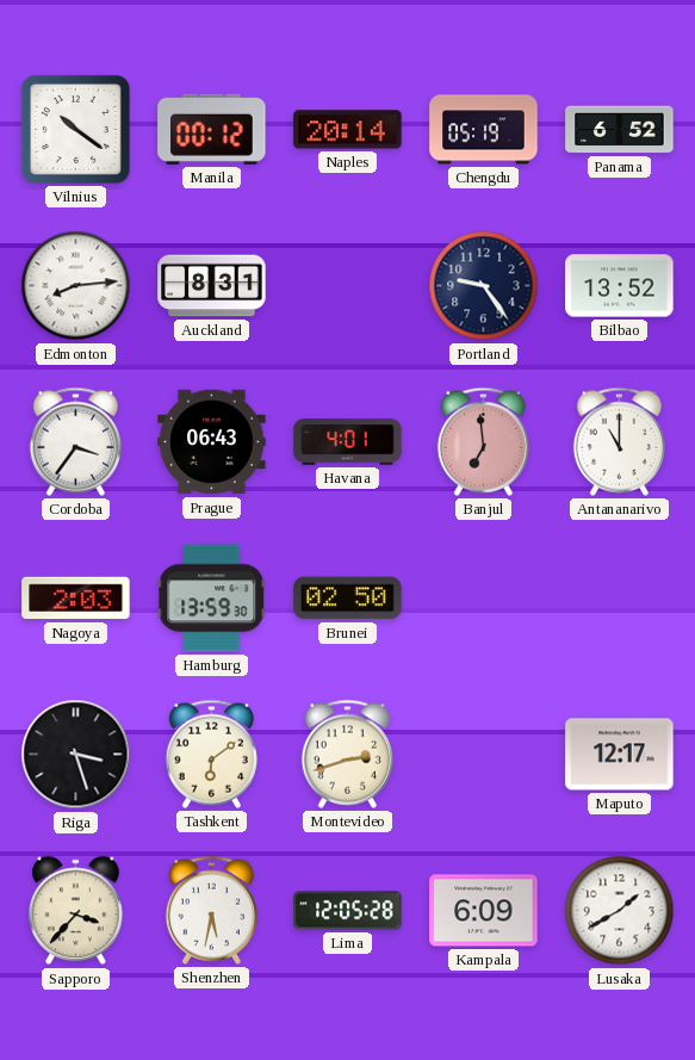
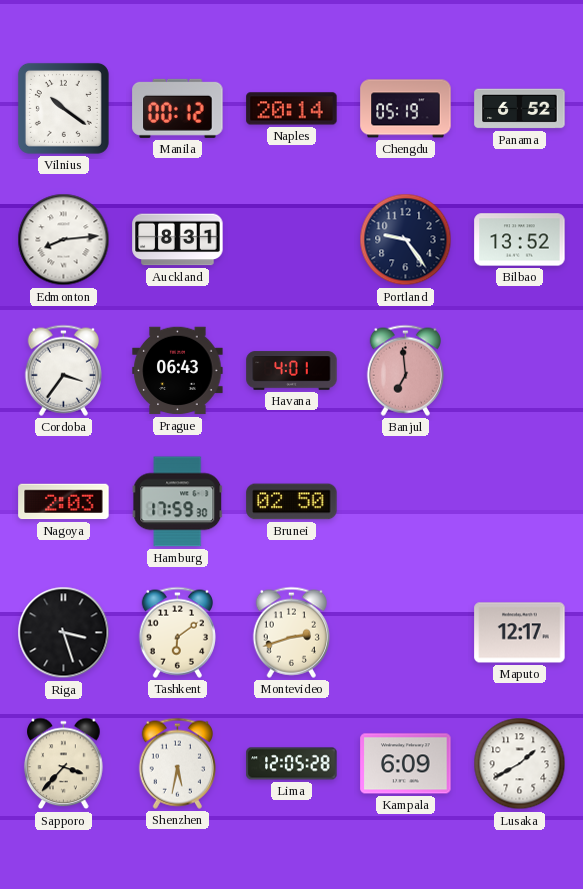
Antananarivo: 11:00 -> none
Hamburg: 13:59 -> 17:59
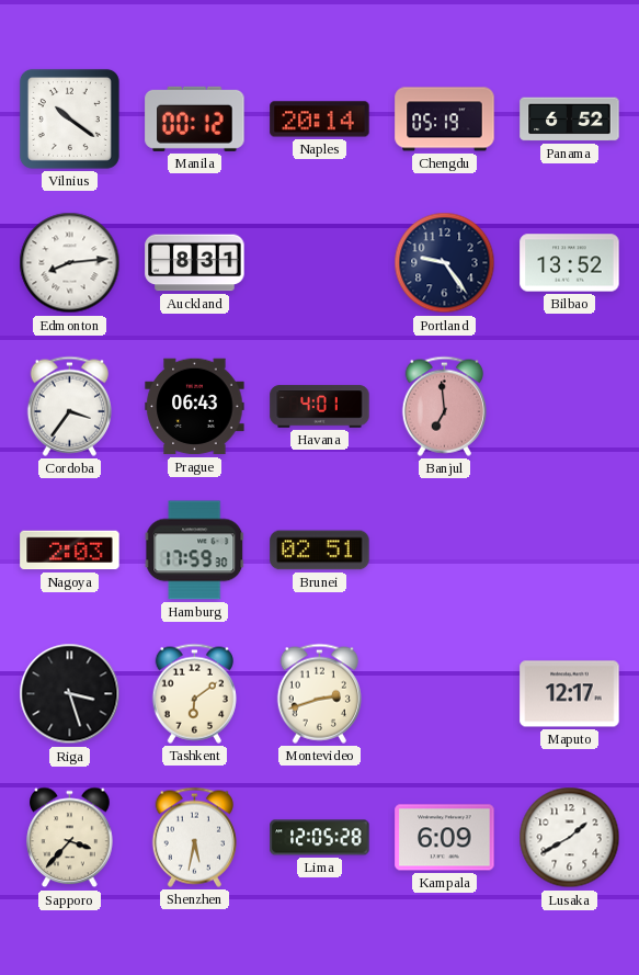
Brunei: 02:50 -> 02:51
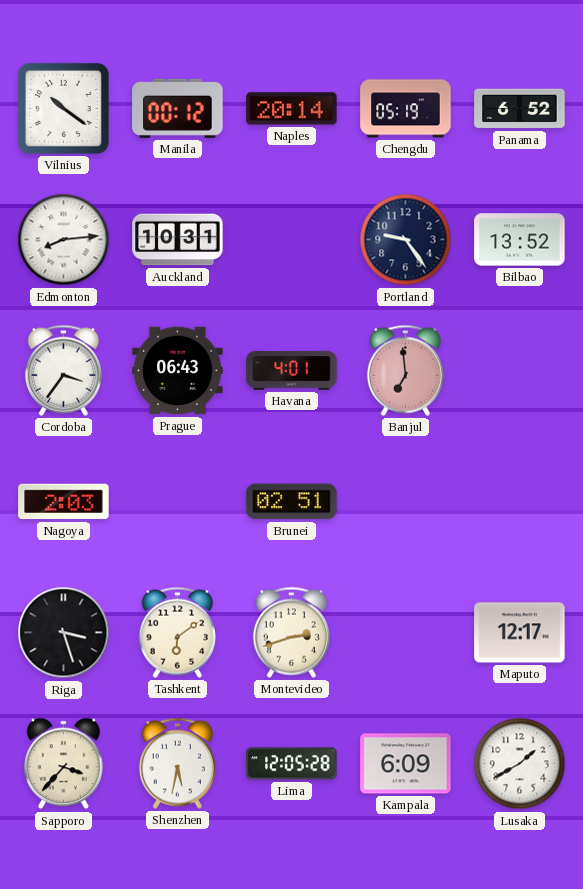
Auckland: 8:31 -> 10:31
Hamburg: 17:59 -> none
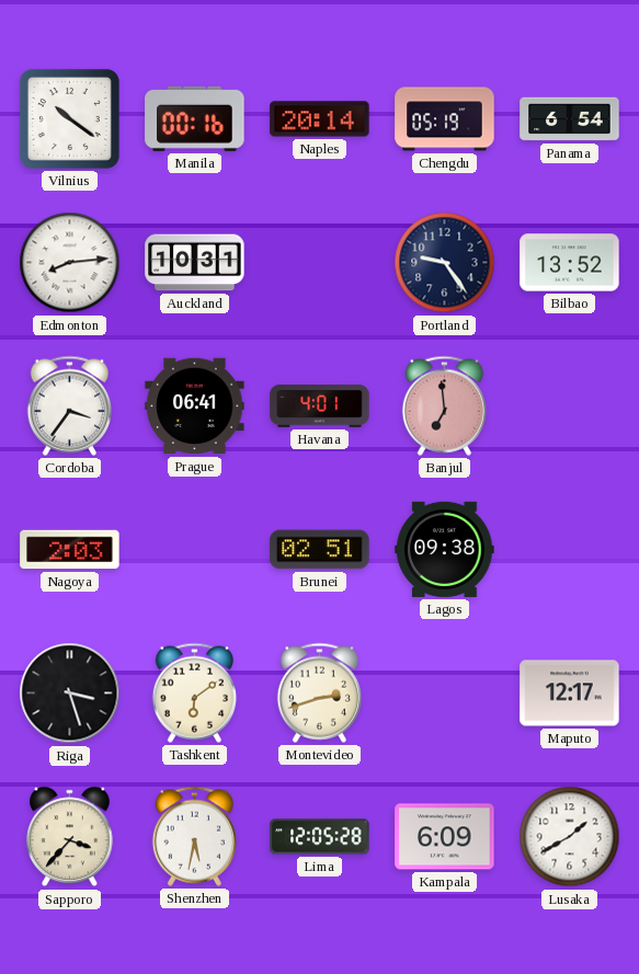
Manila: 00:12 -> 00:16
Panama: 6:52 -> 6:54
Prague: 06:43 -> 06:41
Lagos: none -> 09:38
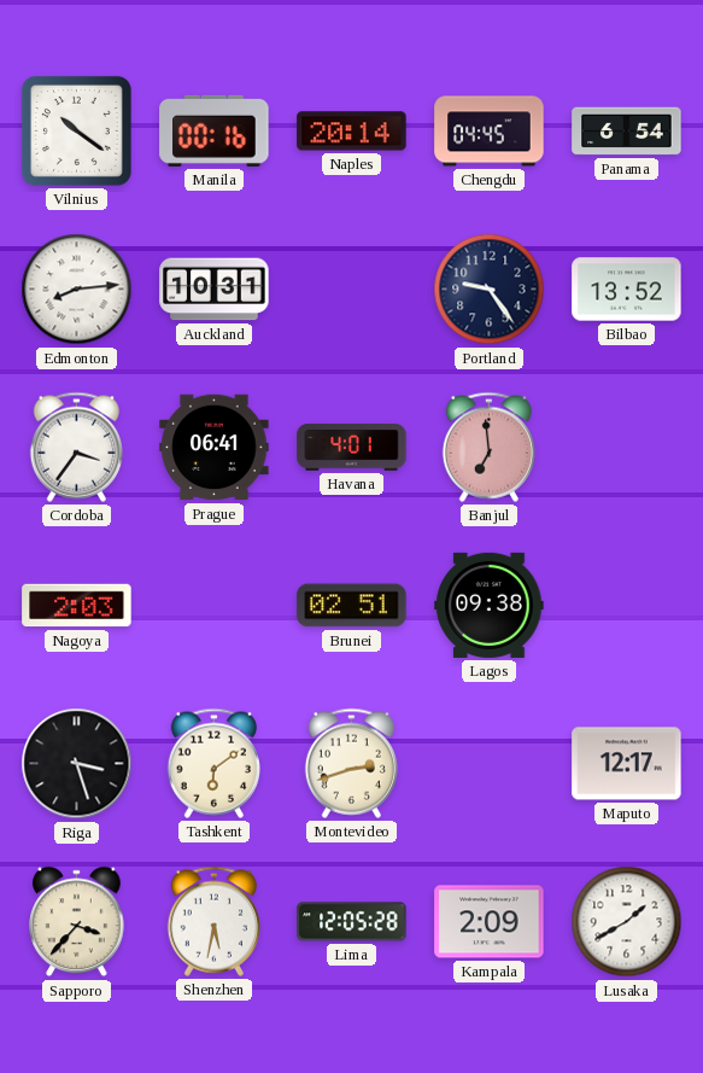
Chengdu: 05:19 -> 04:45
Kampala: 6:09 -> 2:09
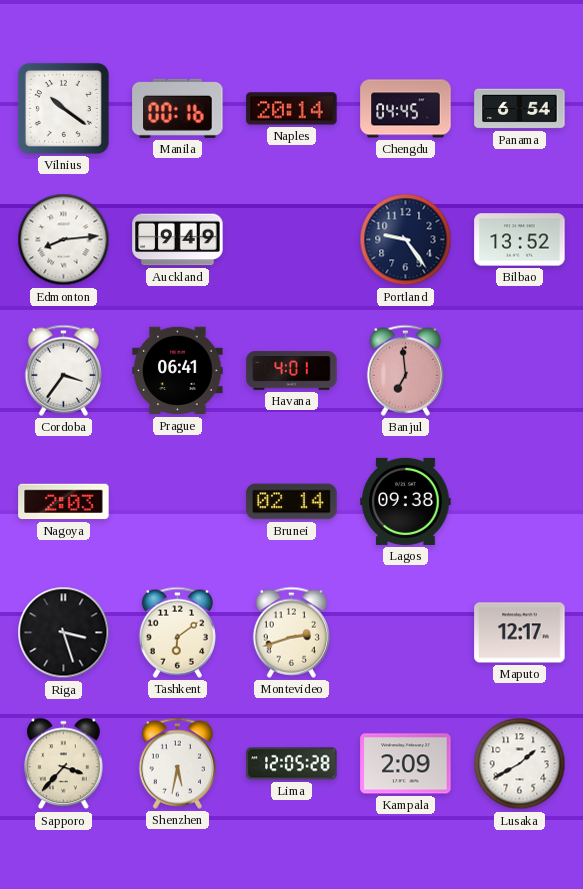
Auckland: 10:31 -> 9:49
Brunei: 02:51 -> 02:14
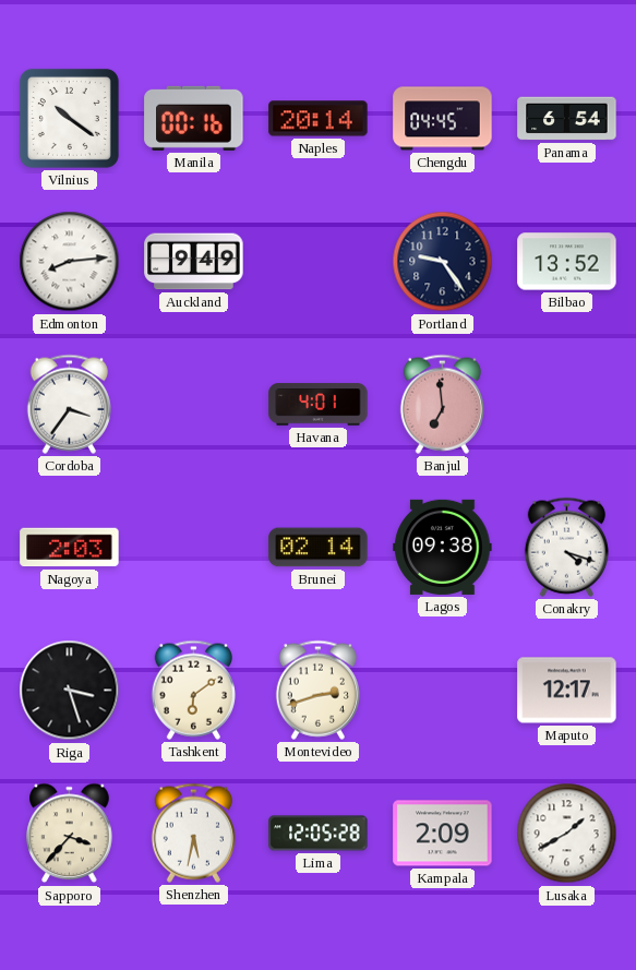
Prague: 06:41 -> none
Conakry: none -> 4:18
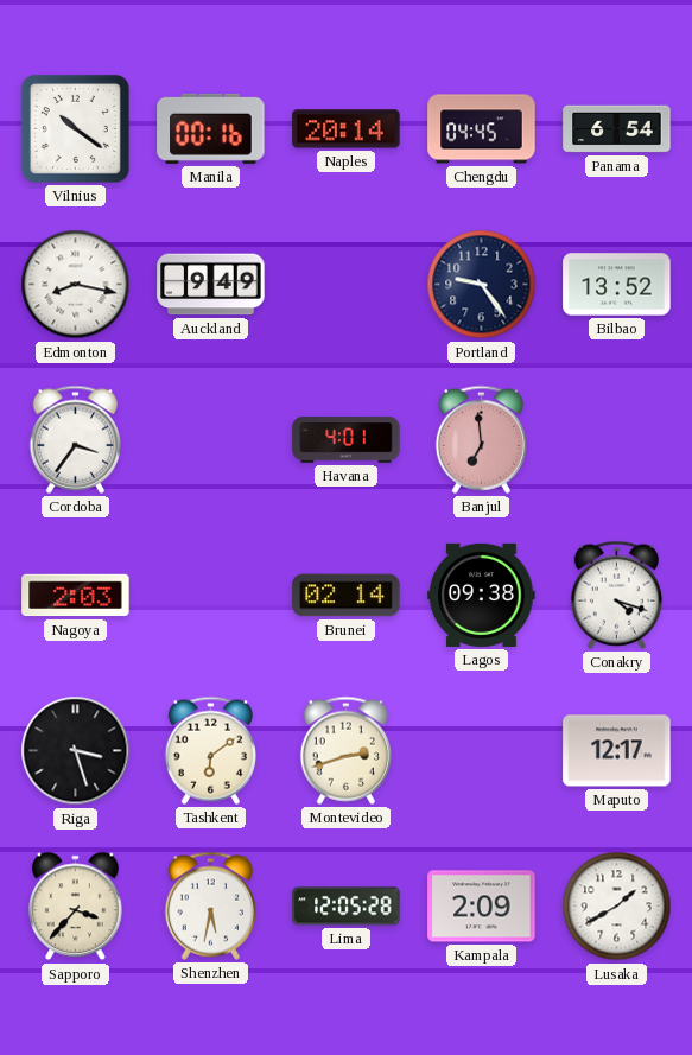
Edmonton: 8:14 -> 8:17
